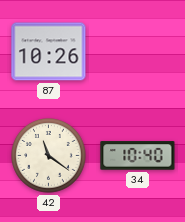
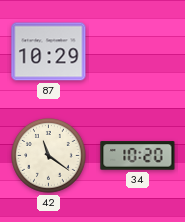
87: 10:26 -> 10:29
34: 10:40 -> 10:20
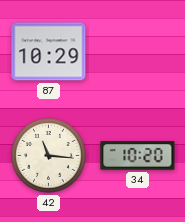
42: 11:21 -> 11:16
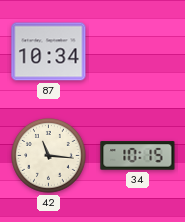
87: 10:29 -> 10:34
34: 10:20 -> 10:15
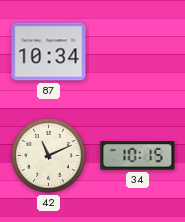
42: 11:16 -> 11:11
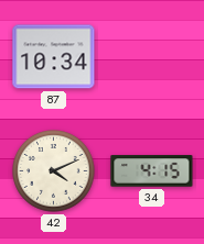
42: 11:11 -> 4:11
34: 10:15 -> 4:15
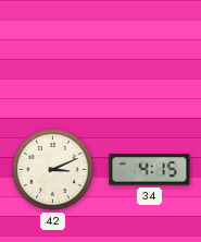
87: 10:34 -> none
42: 4:11 -> 3:11
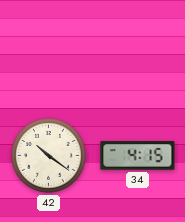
42: 3:11 -> 10:21
